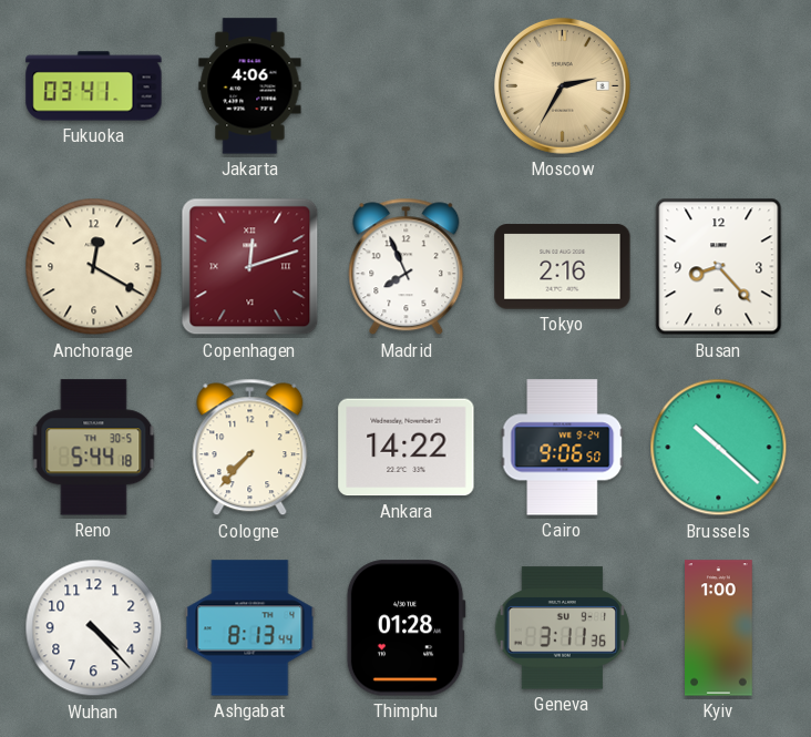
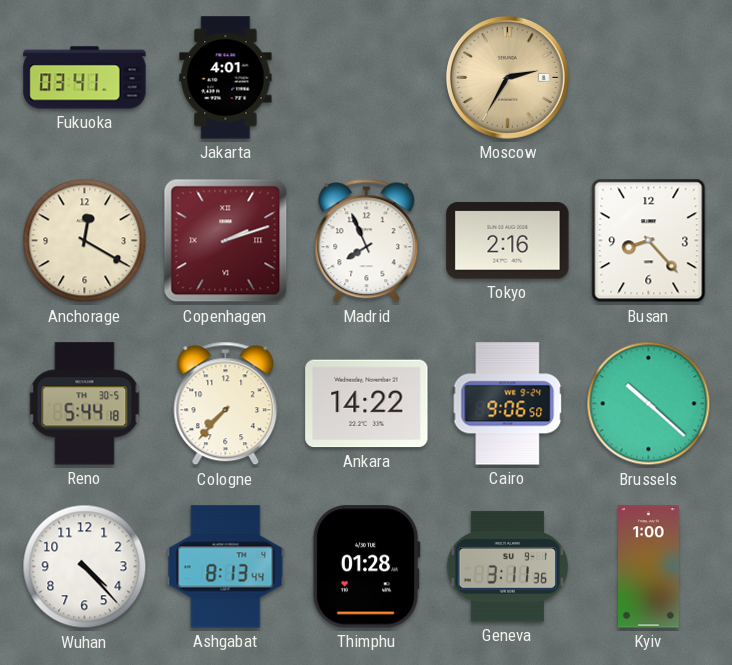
Jakarta: 4:06 -> 4:01
Copenhagen: 12:12 -> 2:12
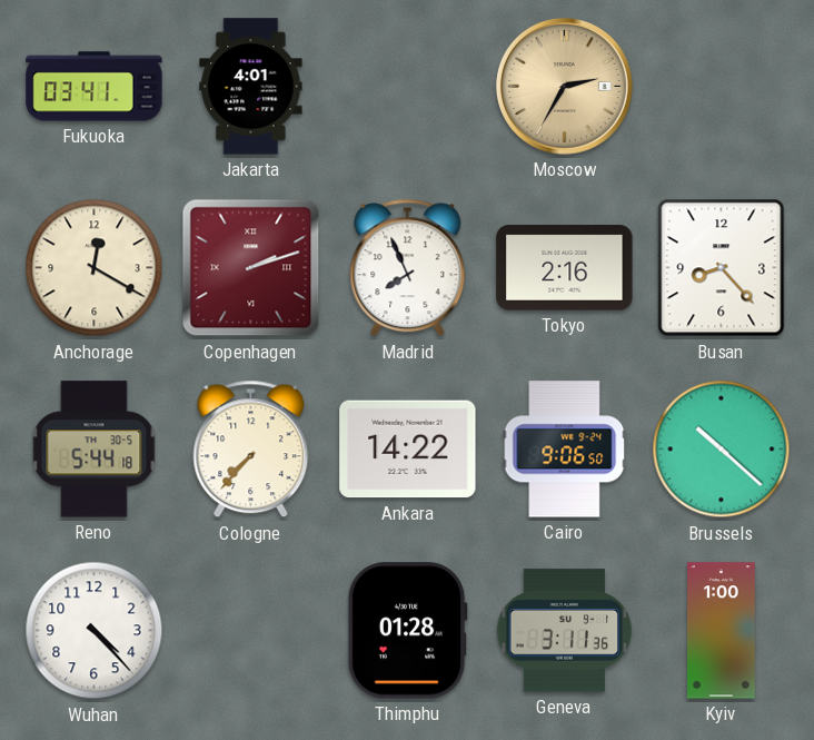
Ashgabat: 8:13 -> none
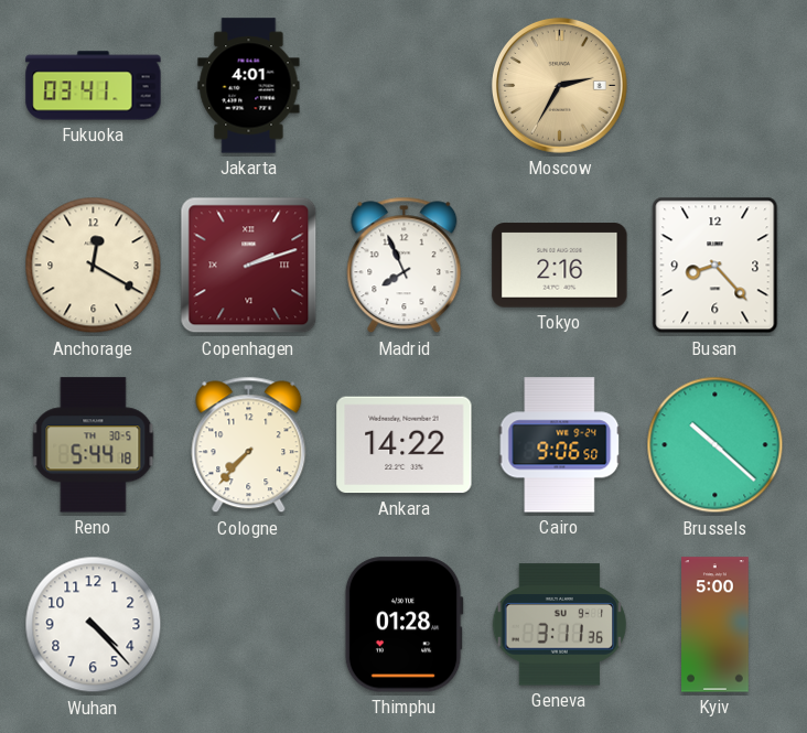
Kyiv: 1:00 -> 5:00
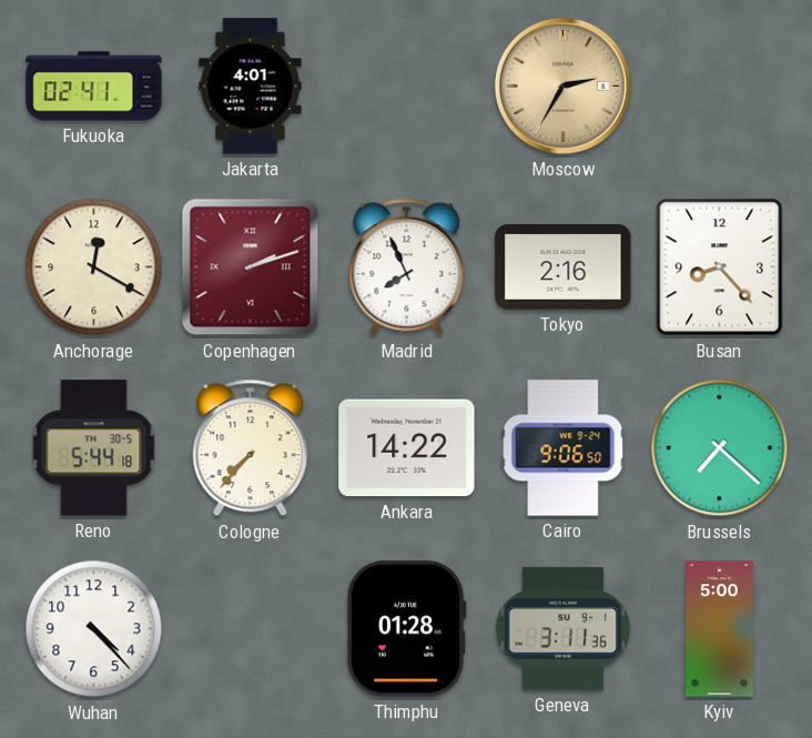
Fukuoka: 03:41 -> 02:41
Brussels: 10:22 -> 7:22
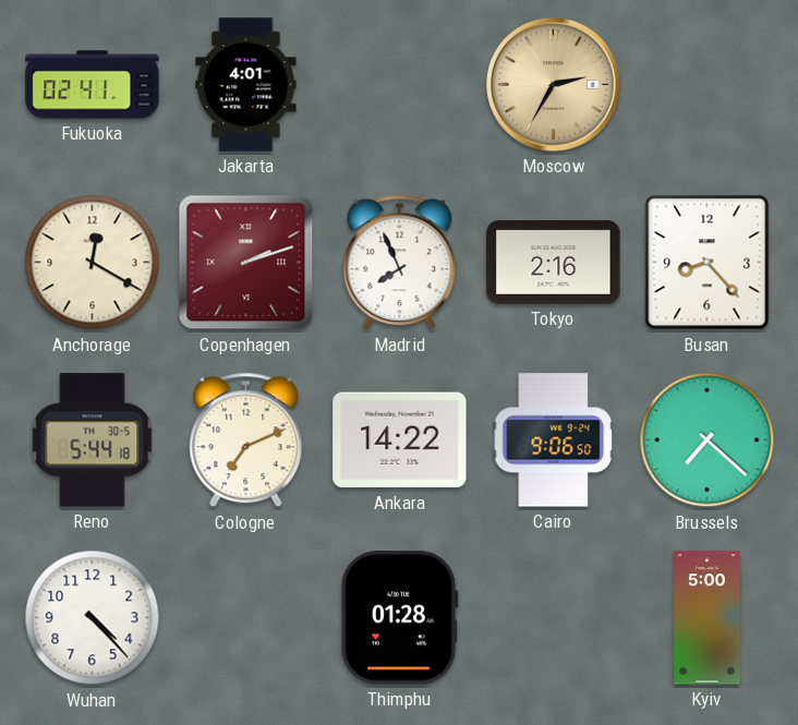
Cologne: 7:37 -> 7:11
Geneva: 3:11 -> none
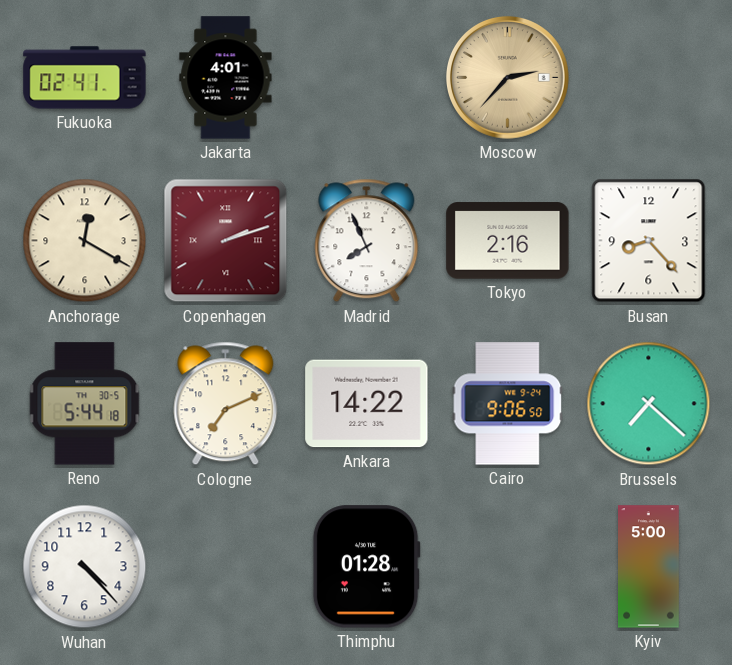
Moscow: 2:35 -> 2:37
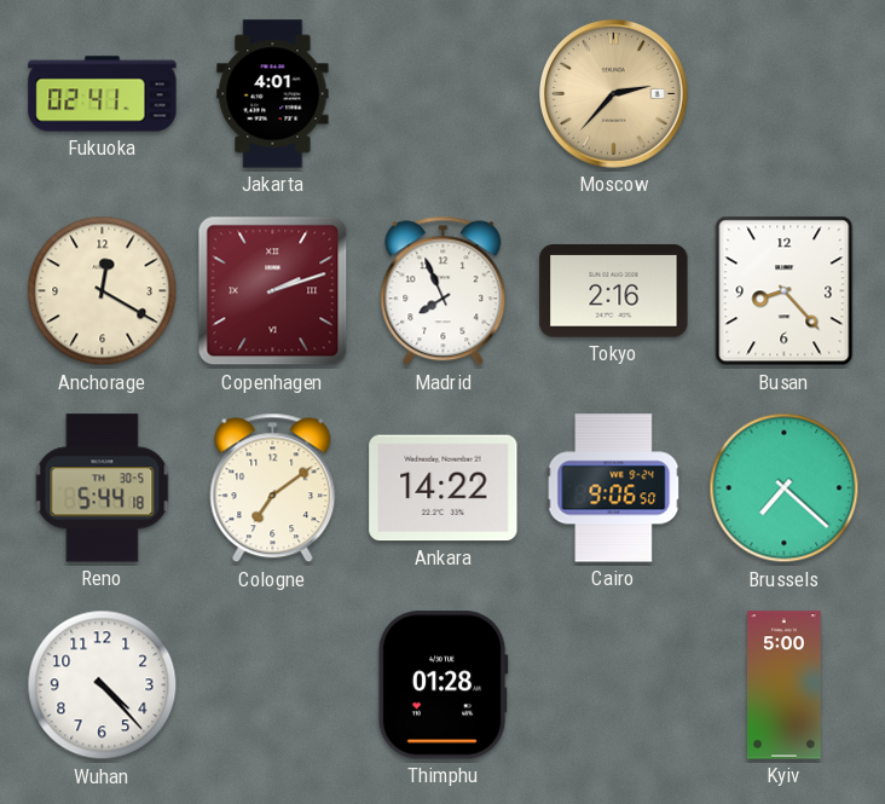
Cologne: 7:11 -> 7:09
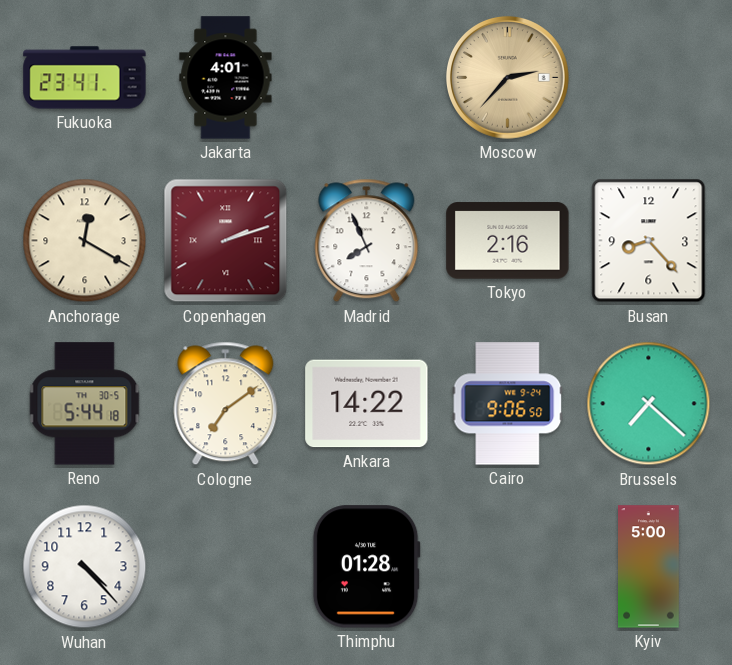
Fukuoka: 02:41 -> 23:41
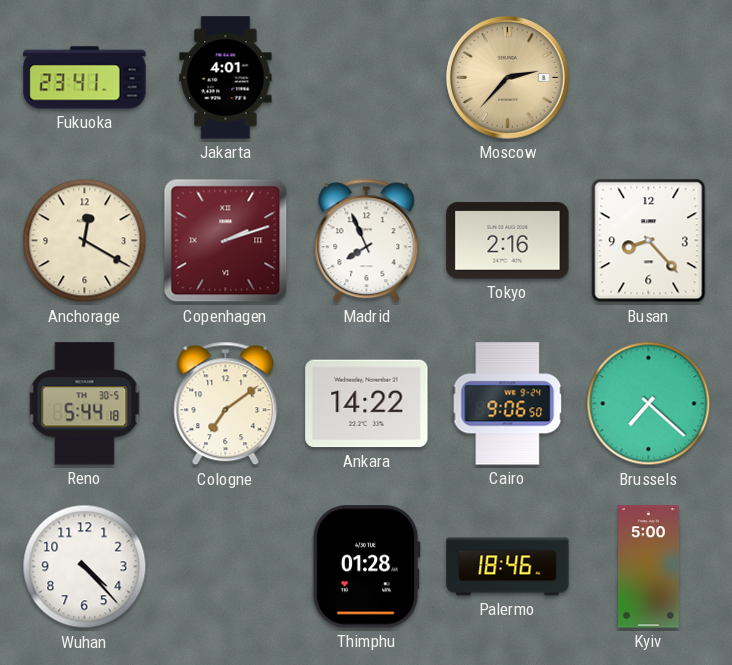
Palermo: none -> 18:46
